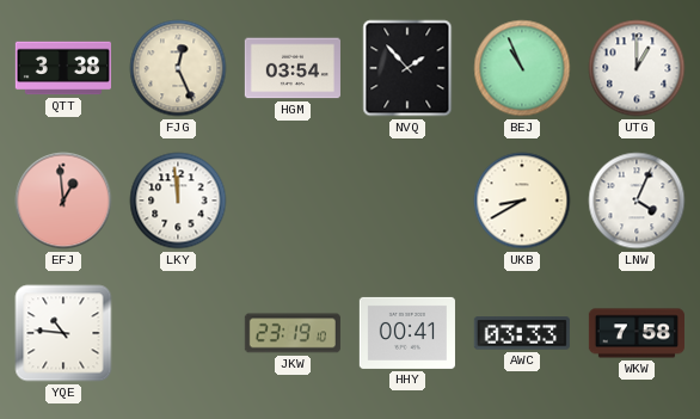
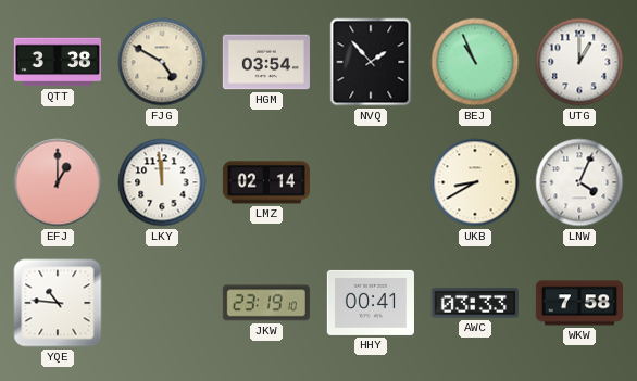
FJG: 12:26 -> 4:50
EFJ: 12:59 -> 1:00
LMZ: none -> 02:14
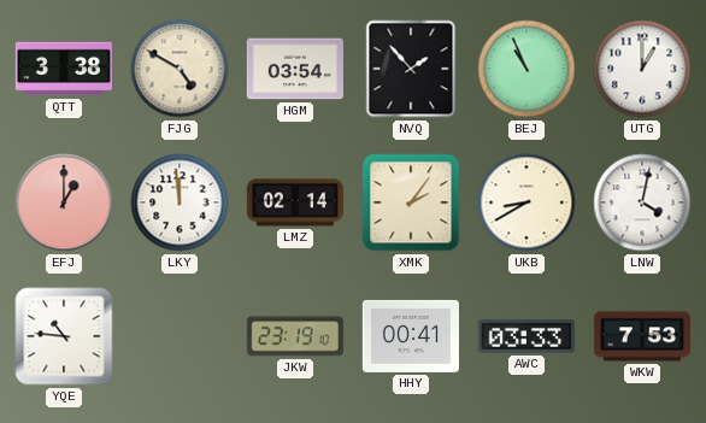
XMK: none -> 2:06
LNW: 4:04 -> 4:02
WKW: 7:58 -> 7:53
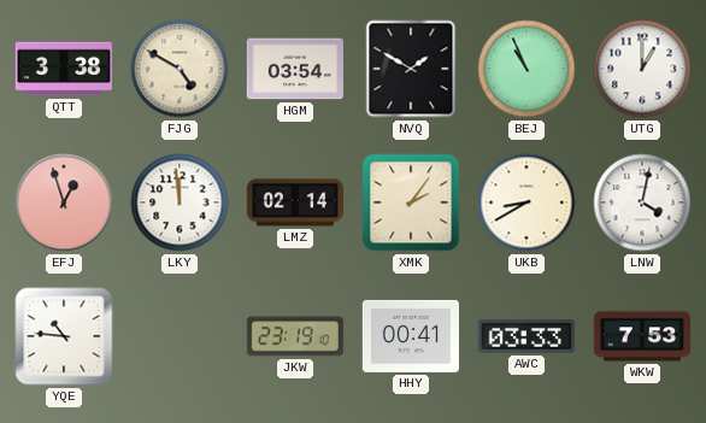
NVQ: 1:53 -> 1:50
EFJ: 1:00 -> 12:57
